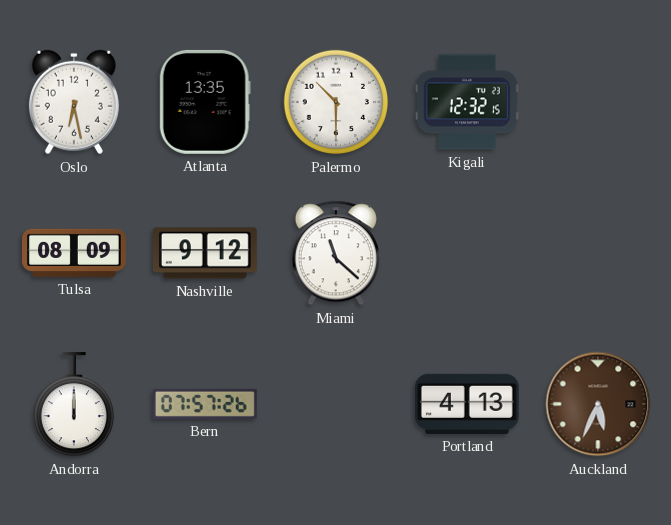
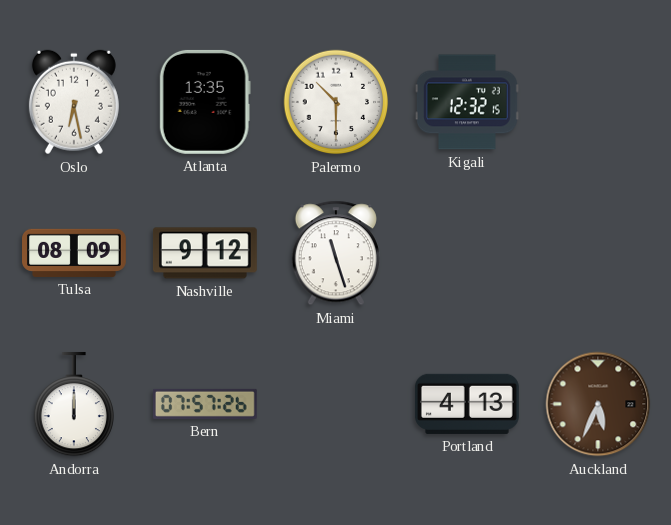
Miami: 11:22 -> 11:27
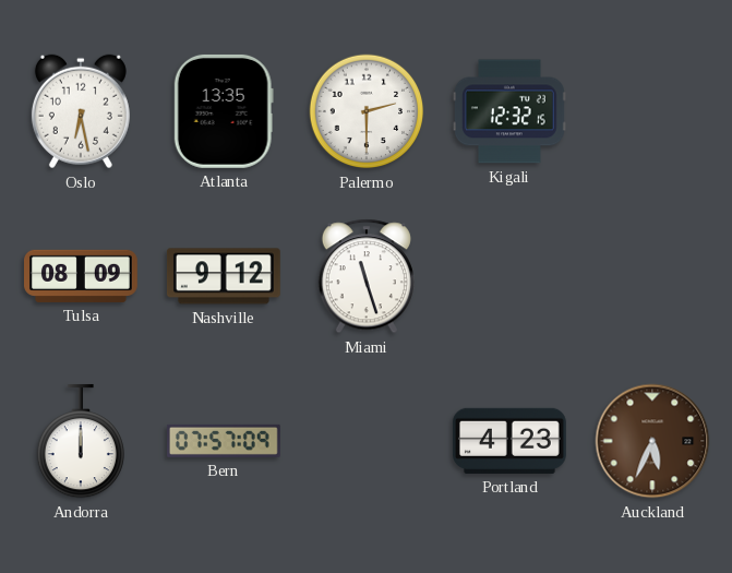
Palermo: 10:30 -> 2:30
Bern: 07:57:26 -> 07:57:09
Portland: 4:13 -> 4:23
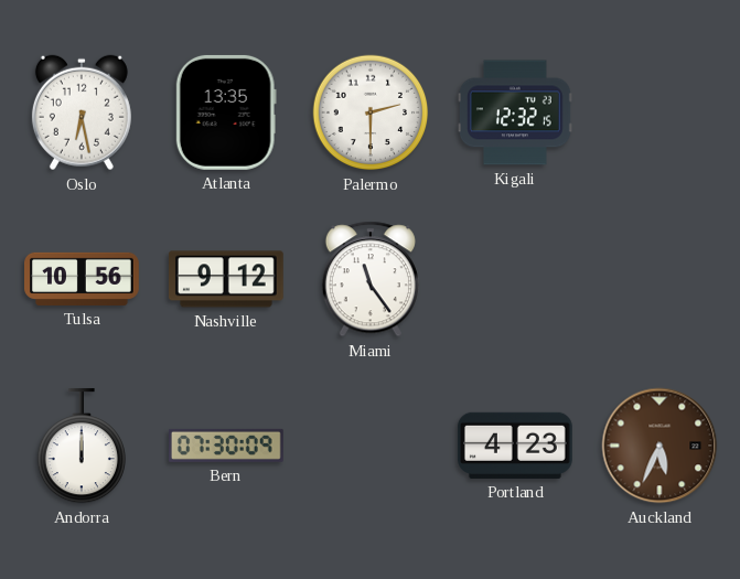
Tulsa: 08:09 -> 10:56
Miami: 11:27 -> 11:24
Bern: 07:57 -> 07:30
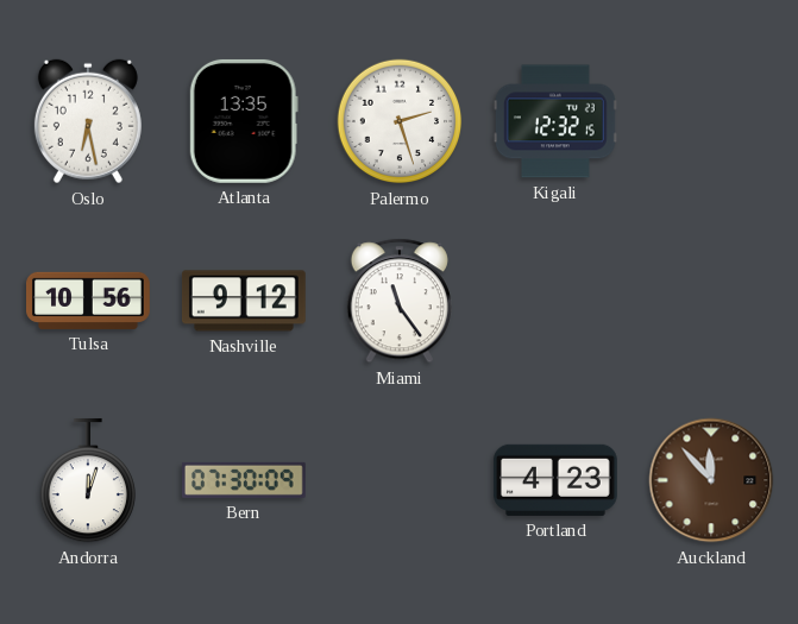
Palermo: 2:30 -> 2:27
Andorra: 12:00 -> 12:03
Auckland: 5:34 -> 11:53
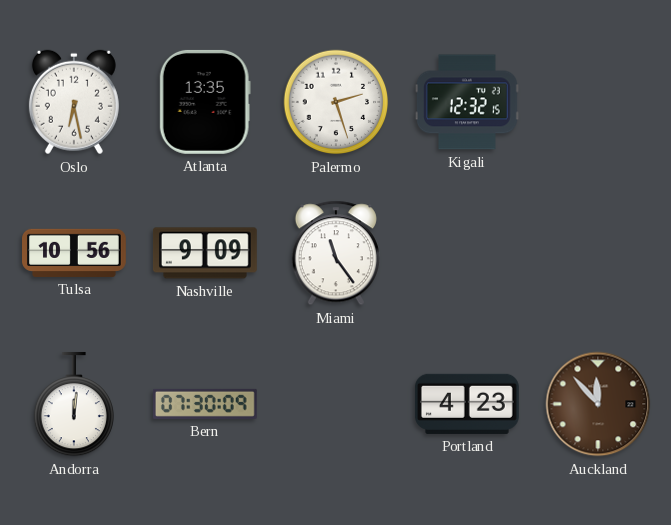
Nashville: 9:12 -> 9:09
Andorra: 12:03 -> 12:01
